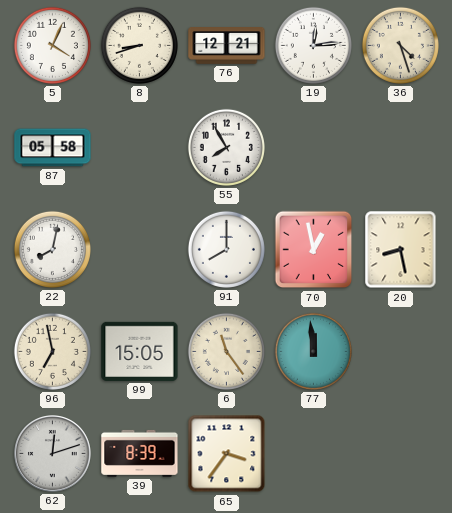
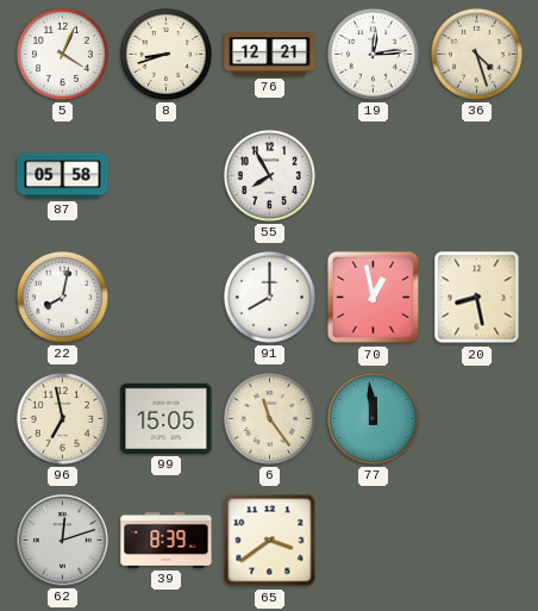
65: 3:36 -> 3:39
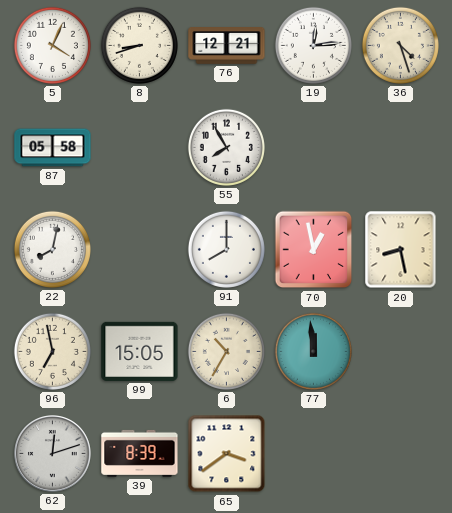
6: 11:24 -> 10:35
